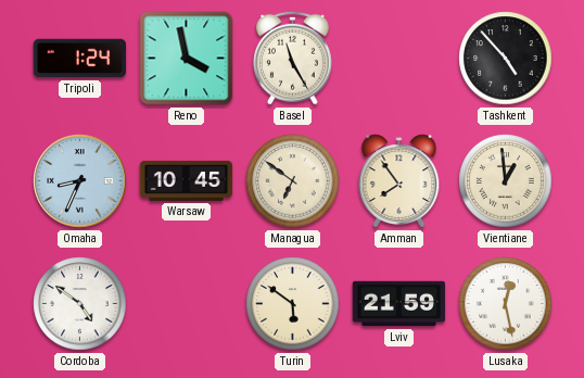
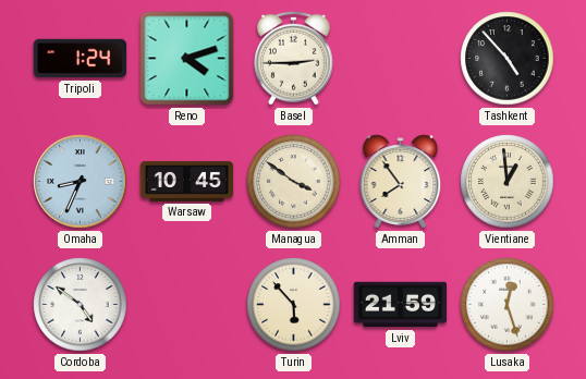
Reno: 3:58 -> 4:12
Basel: 11:25 -> 2:45
Managua: 6:51 -> 3:51
Turin: 5:51 -> 5:53
Lusaka: 12:28 -> 12:27
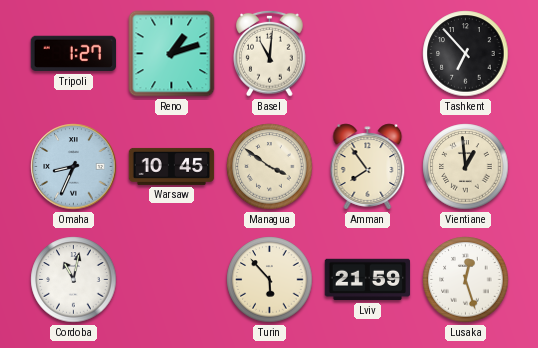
Tripoli: 1:24 -> 1:27
Reno: 4:12 -> 1:12
Basel: 2:45 -> 11:01
Tashkent: 4:53 -> 6:53
Cordoba: 4:51 -> 11:02
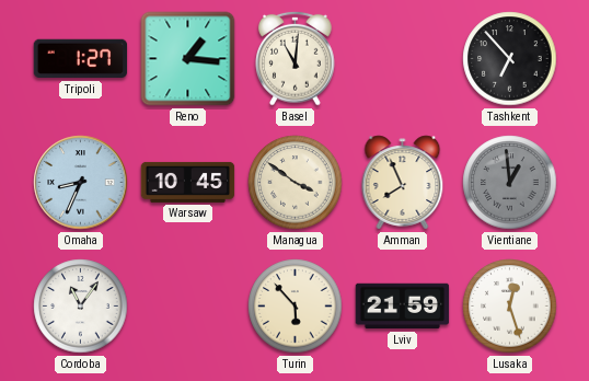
Reno: 1:12 -> 1:16
Amman: 7:54 -> 7:56
Vientiane dial: cream -> grey
Cordoba: 11:02 -> 11:06
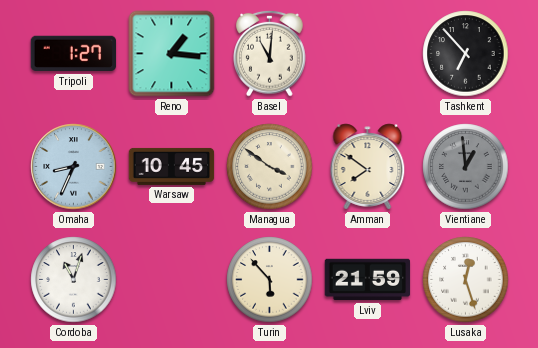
Amman: 7:56 -> 7:51
Cordoba: 11:06 -> 11:03
